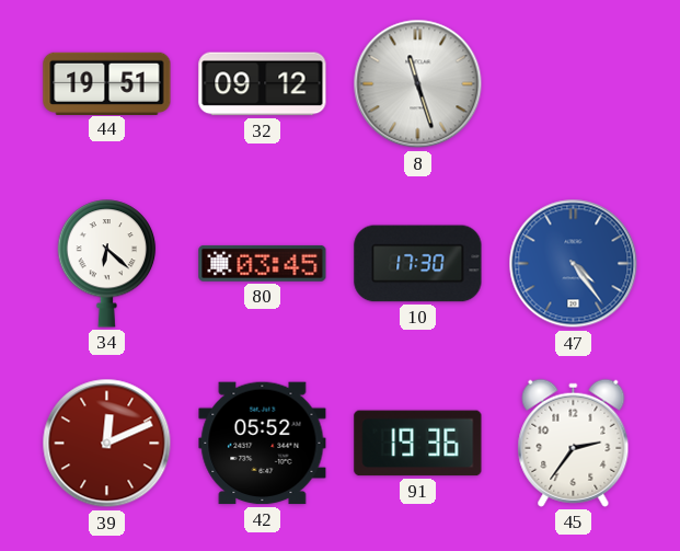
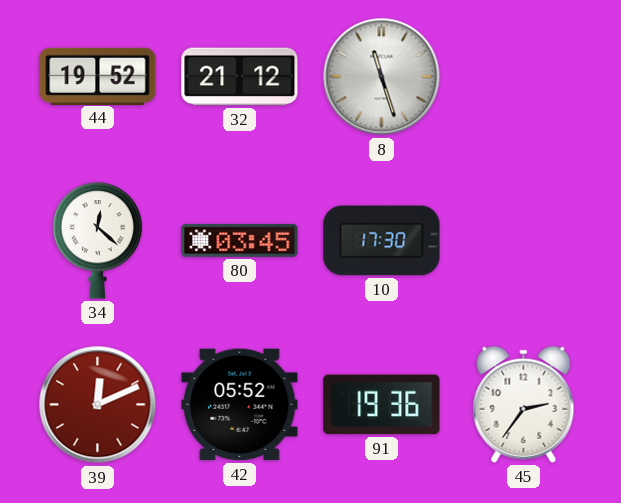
44: 19:51 -> 19:52
32: 09:12 -> 21:12
34: 6:22 -> 12:22
47: 4:24 -> none
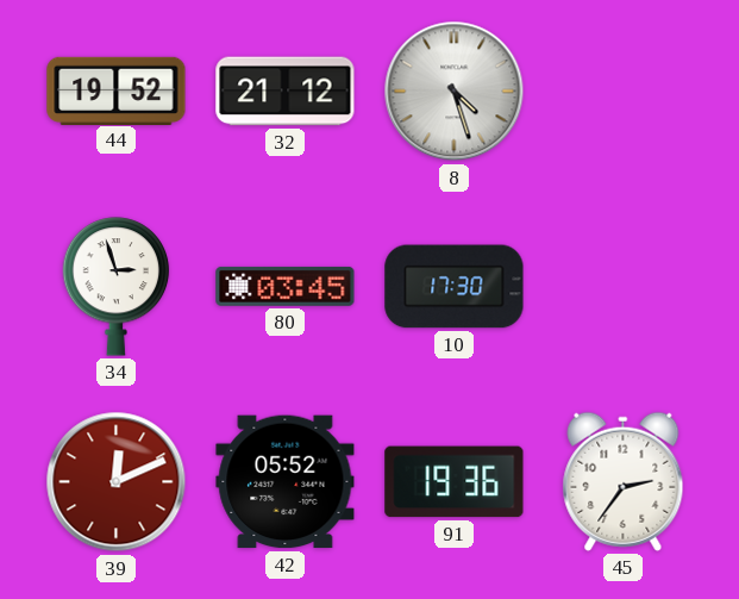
8: 11:27 -> 4:27
34: 12:22 -> 2:57
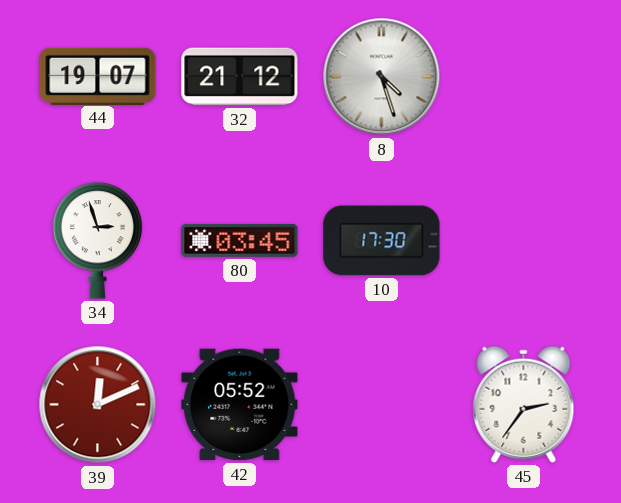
44: 19:52 -> 19:07
91: 19:36 -> none
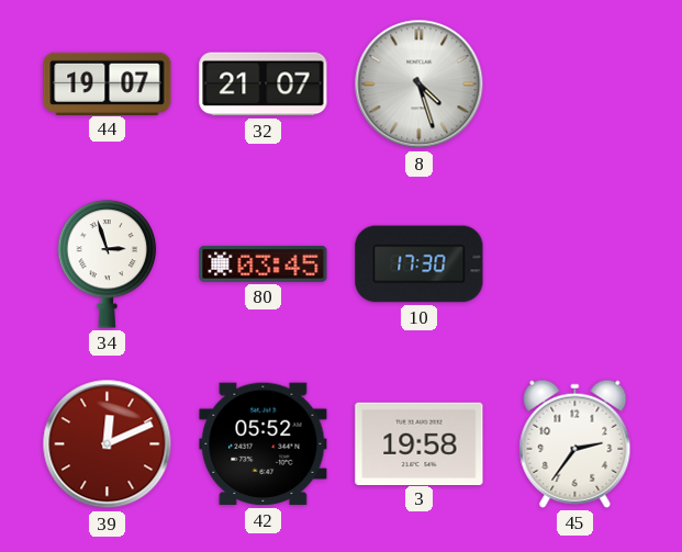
32: 21:12 -> 21:07
3: none -> 19:58
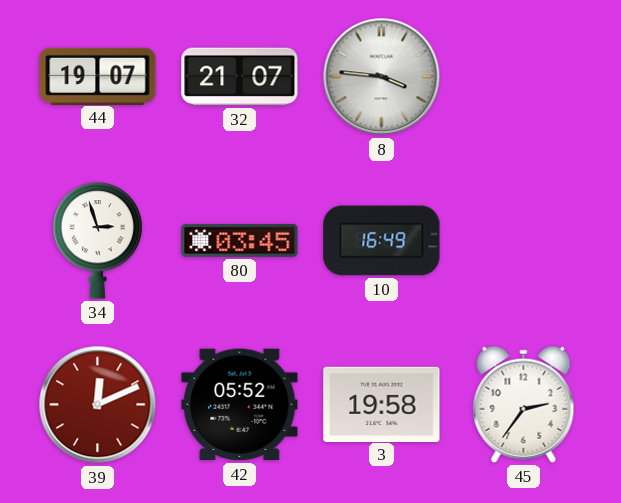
8: 4:27 -> 3:46
10: 17:30 -> 16:49
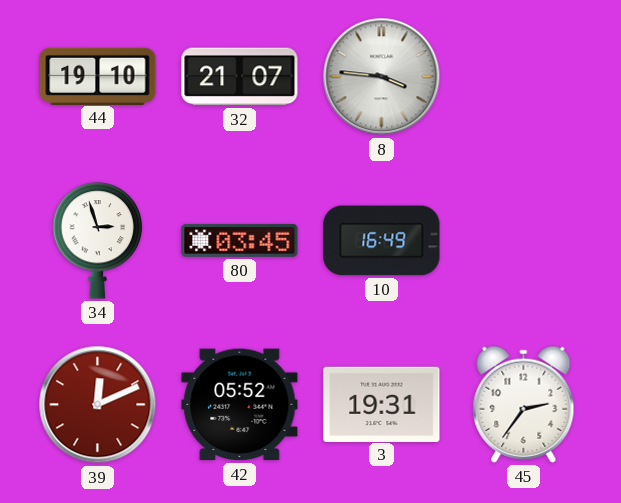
44: 19:07 -> 19:10
3: 19:58 -> 19:31
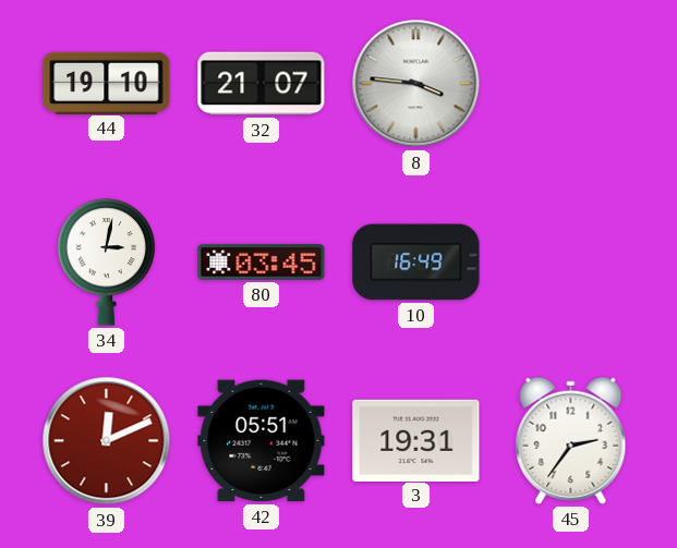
34: 2:57 -> 3:02
42: 05:52 -> 05:51
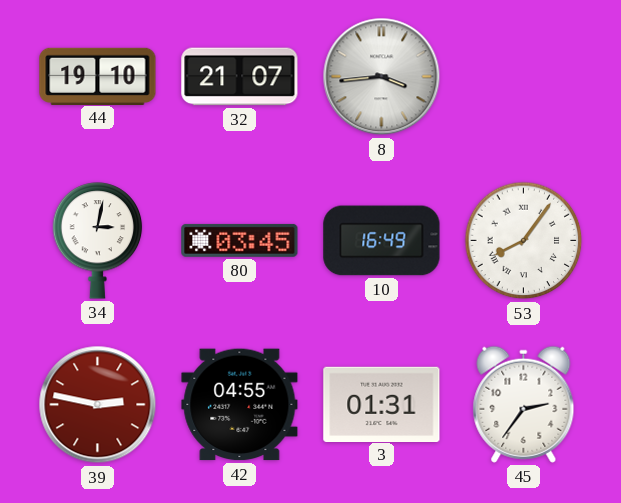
8: 3:46 -> 3:44
53: none -> 8:06
39: 12:11 -> 2:47
42: 05:51 -> 04:55
3: 19:31 -> 01:31
